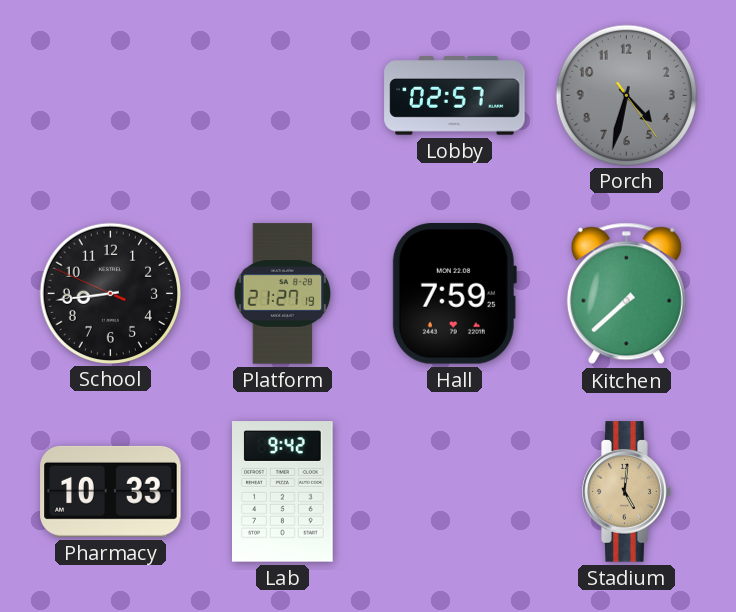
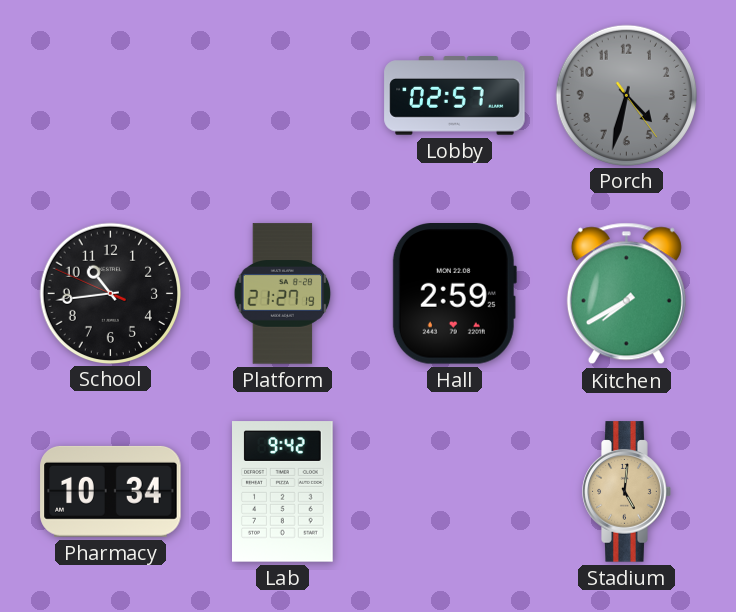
School: 8:43 -> 10:43
Hall: 7:59 -> 2:59
Kitchen: 7:38 -> 7:40
Pharmacy: 10:33 -> 10:34
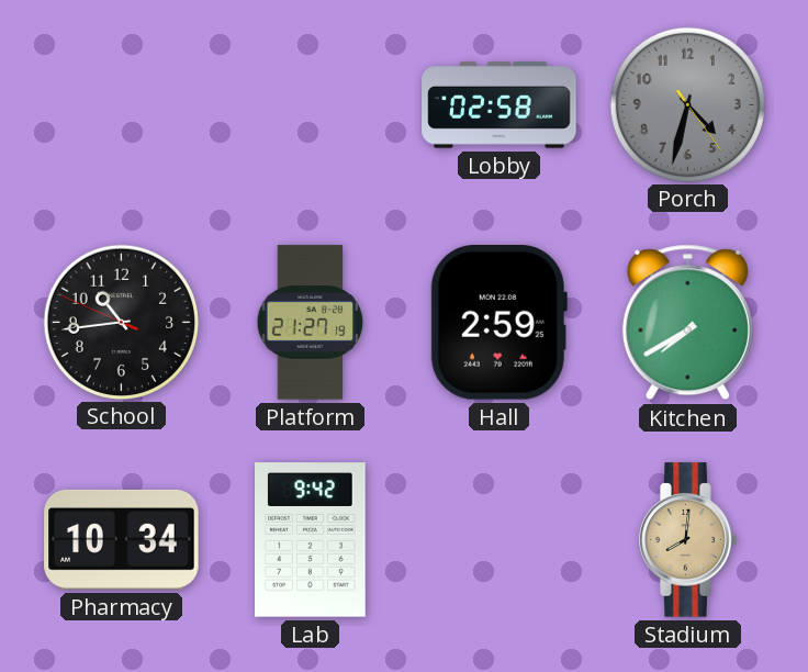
Lobby: 02:57 -> 02:58
Stadium: 5:01 -> 8:01
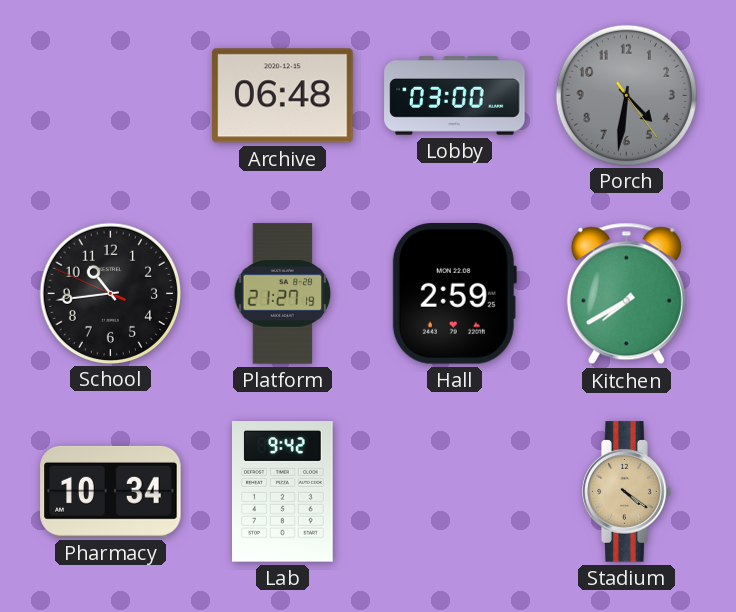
Archive: none -> 06:48
Lobby: 02:58 -> 03:00
Porch: 4:32 -> 4:31
Stadium: 8:01 -> 4:21
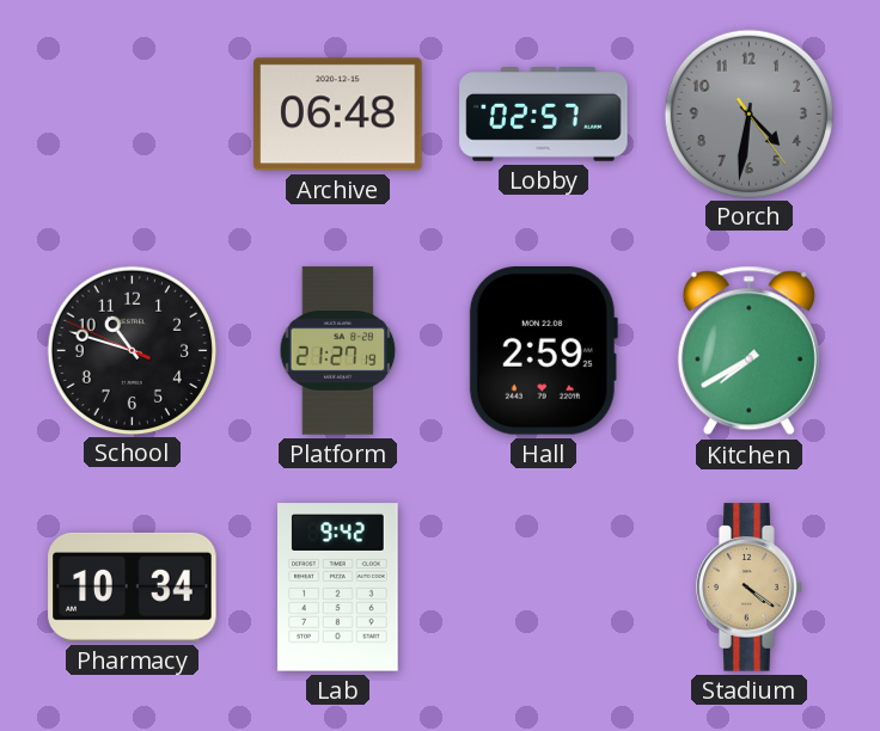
Lobby: 03:00 -> 02:57
School: 10:43 -> 10:47
